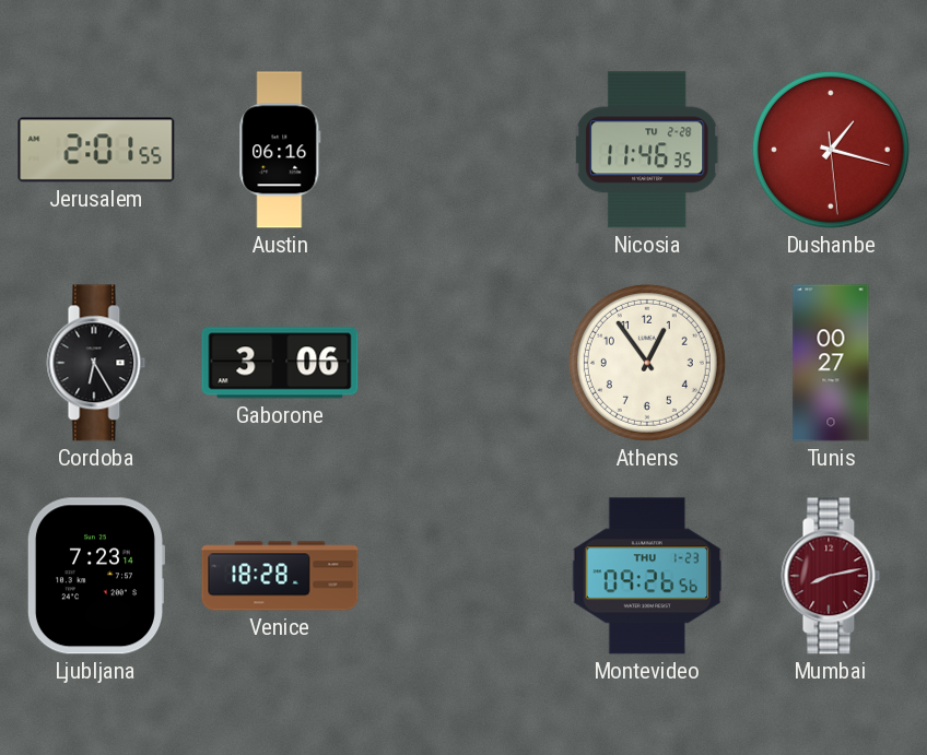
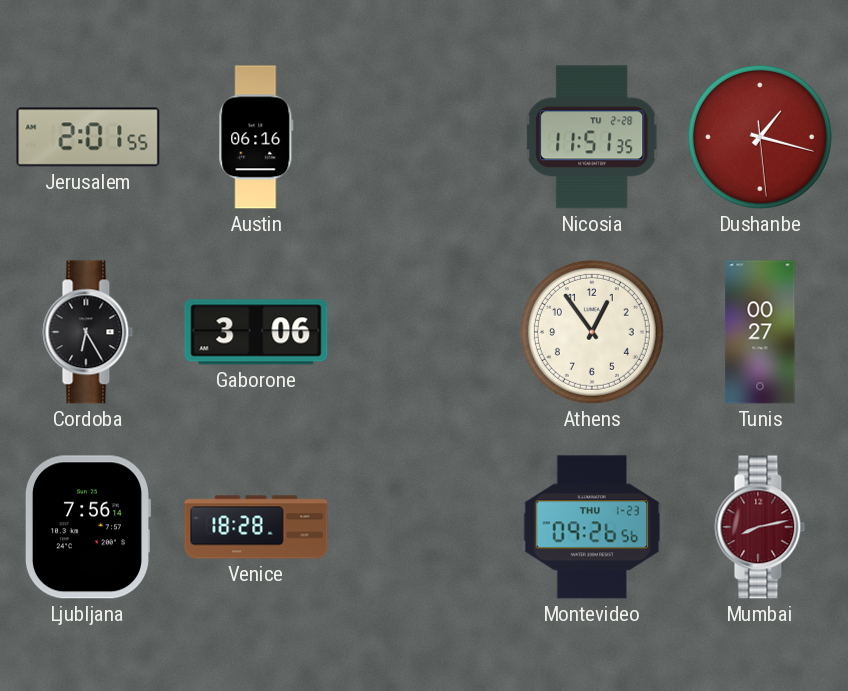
Nicosia: 11:46 -> 11:51
Ljubljana: 7:23 -> 7:56
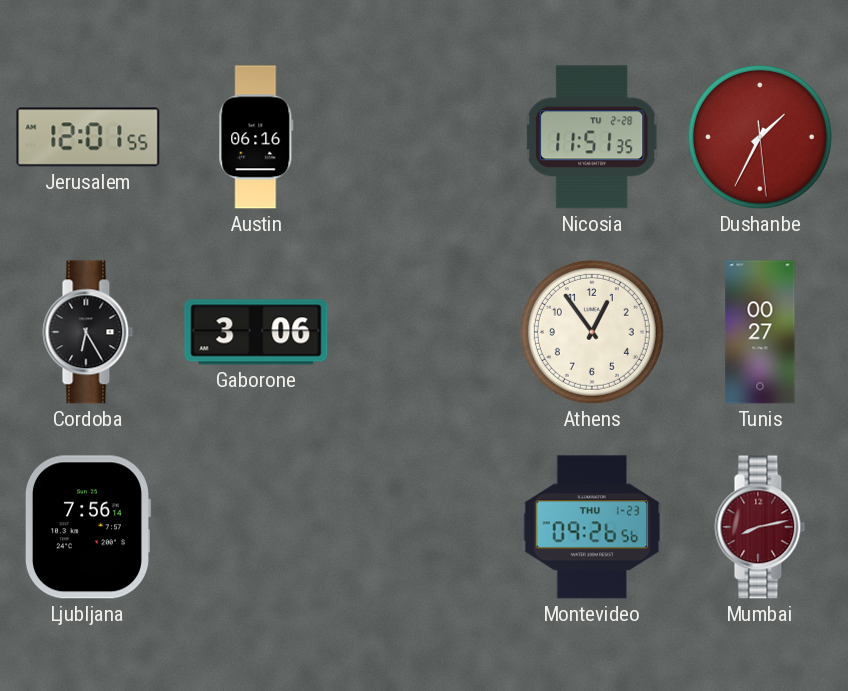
Jerusalem: 2:01 -> 12:01
Dushanbe: 1:17 -> 1:34
Venice: 18:28 -> none
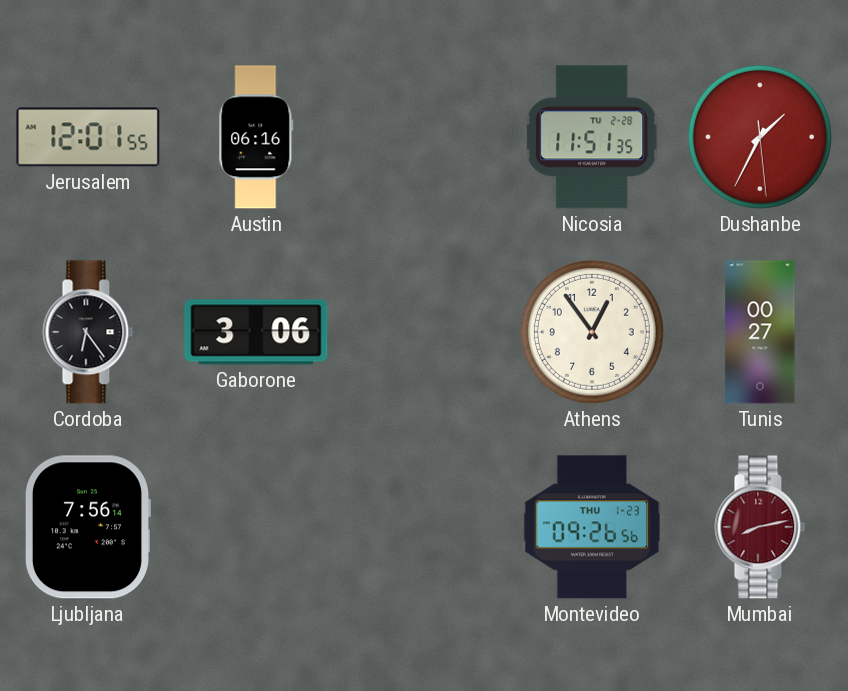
Cordoba: 6:25 -> 6:24
